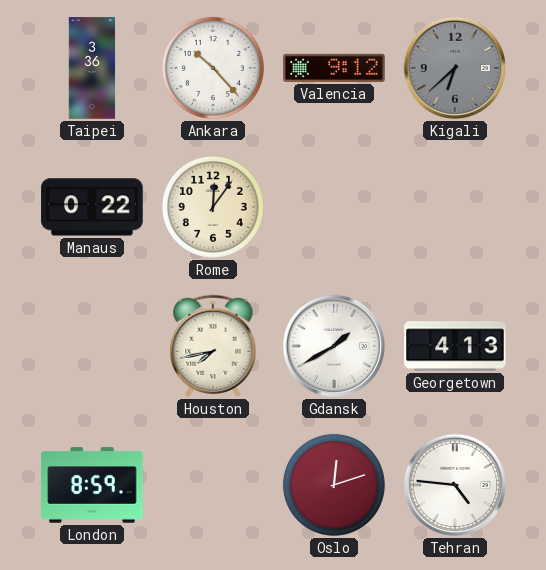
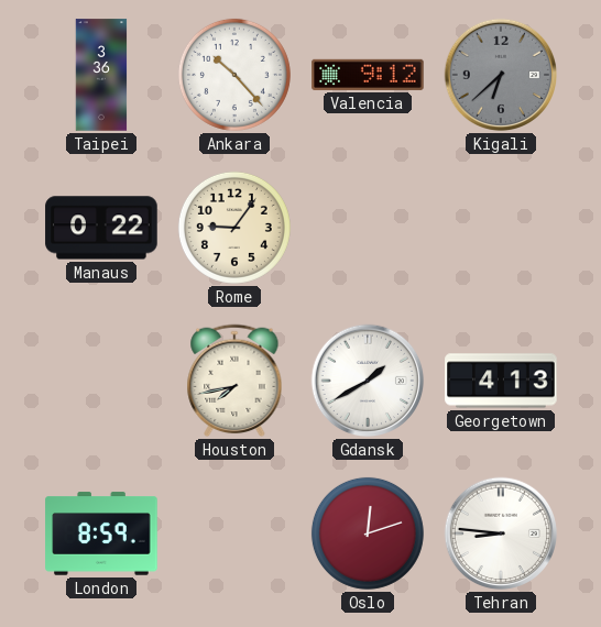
Rome: 12:06 -> 9:06
Tehran: 4:46 -> 8:46
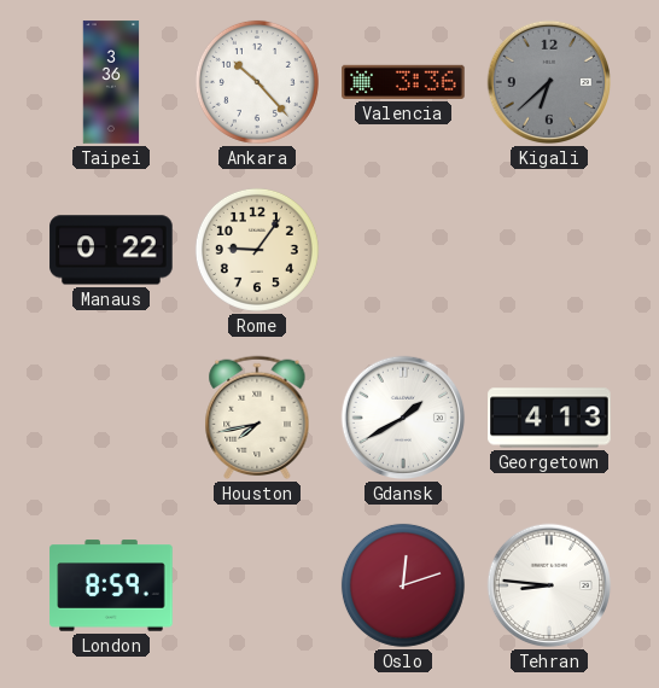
Valencia: 9:12 -> 3:36
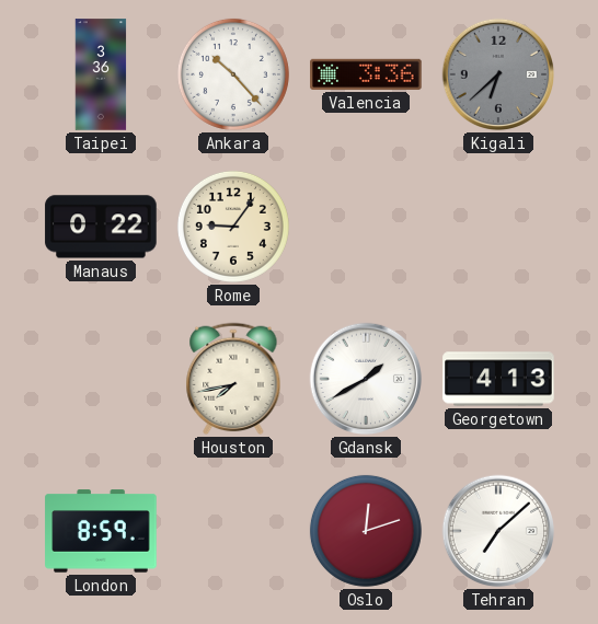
Tehran: 8:46 -> 7:08
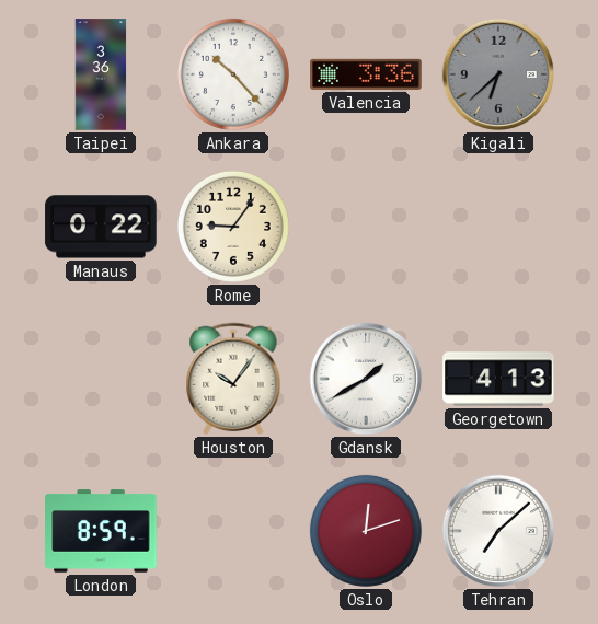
Houston: 7:43 -> 10:06
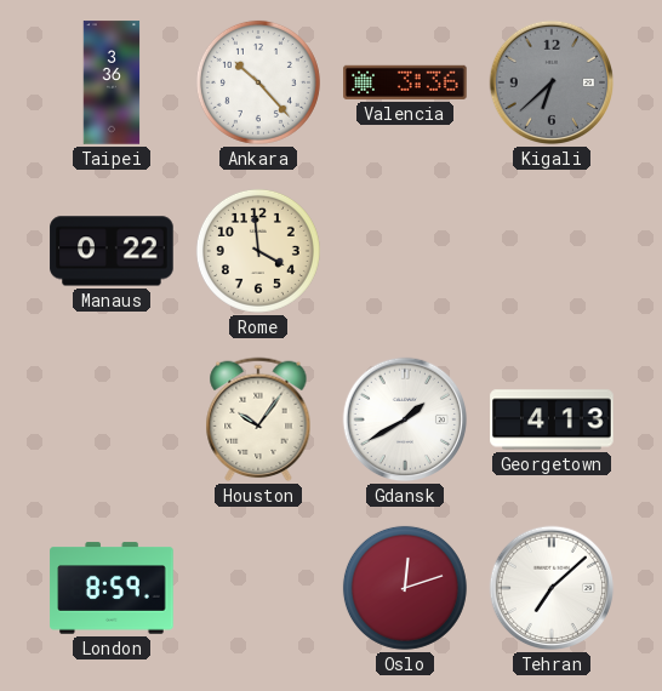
Rome: 9:06 -> 3:59
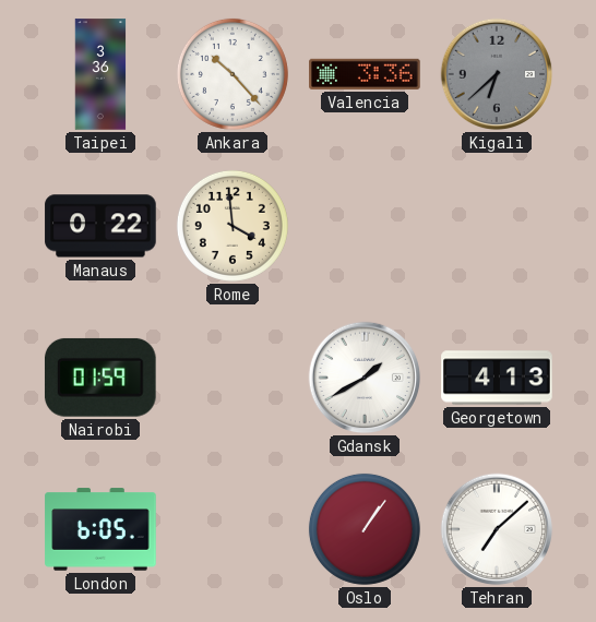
Nairobi: none -> 01:59
Houston: 10:06 -> none
London: 8:59 -> 6:05
Oslo: 12:12 -> 1:06
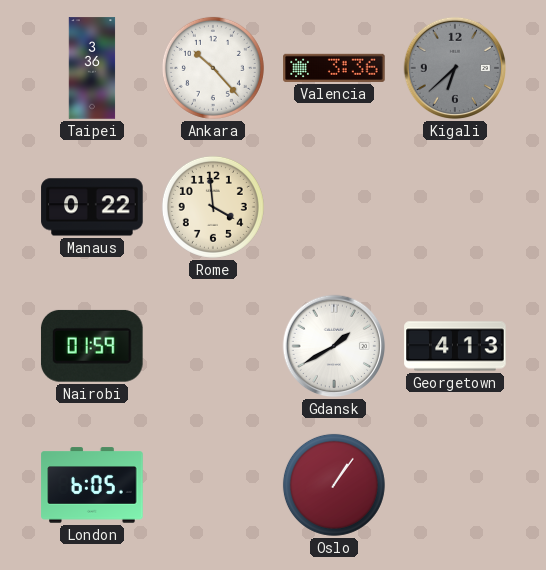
Tehran: 7:08 -> none
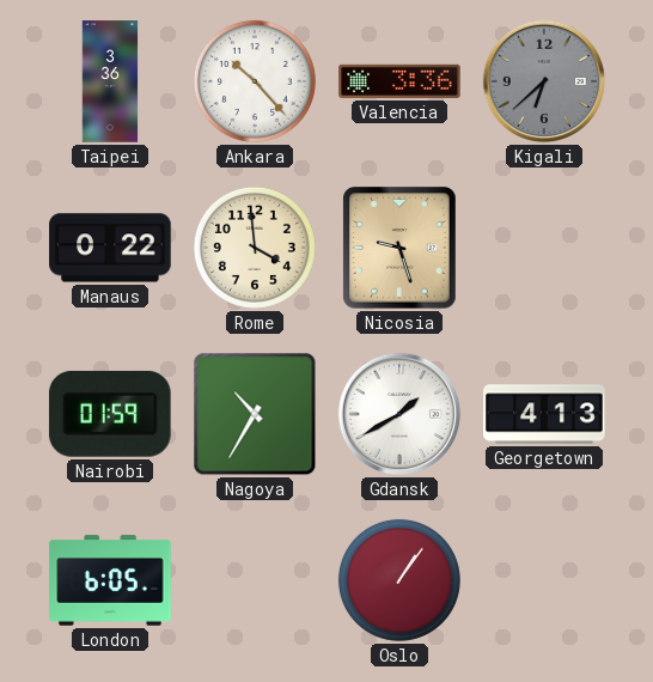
Nicosia: none -> 9:27
Nagoya: none -> 10:35
